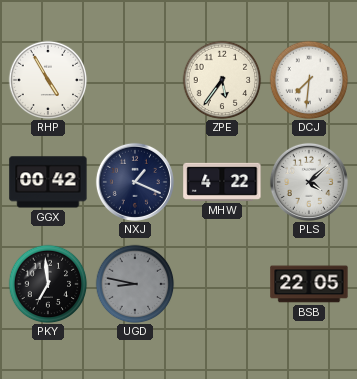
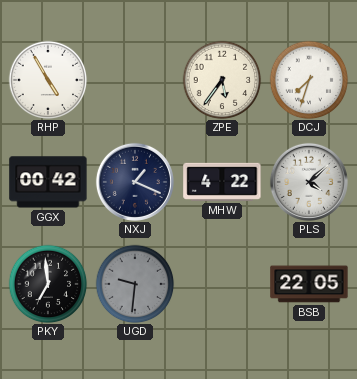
DCJ: 7:31 -> 7:33
UGD: 8:47 -> 9:31
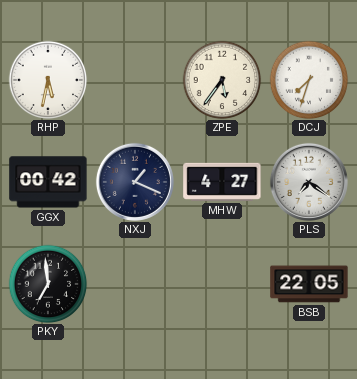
RHP: 4:55 -> 5:32
MHW: 4:22 -> 4:27
PLS: 4:08 -> 7:21
UGD: 9:31 -> none
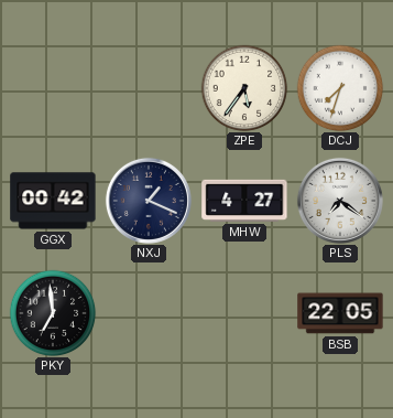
RHP: 5:32 -> none
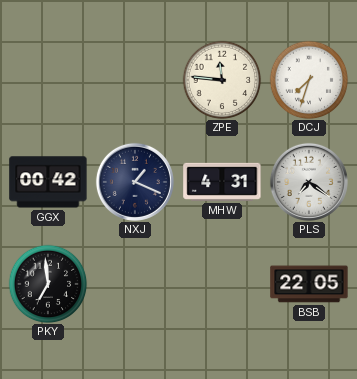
ZPE: 5:36 -> 11:46
MHW: 4:27 -> 4:31
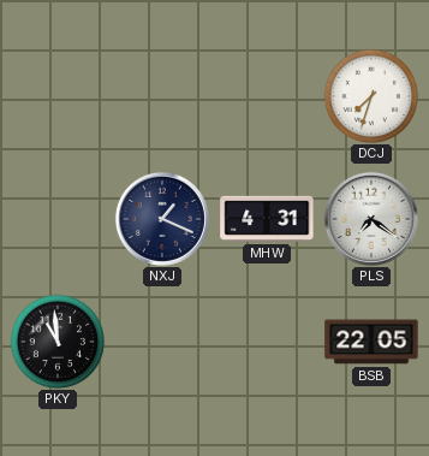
ZPE: 11:46 -> none
GGX: 00:42 -> none
PKY: 6:59 -> 10:59
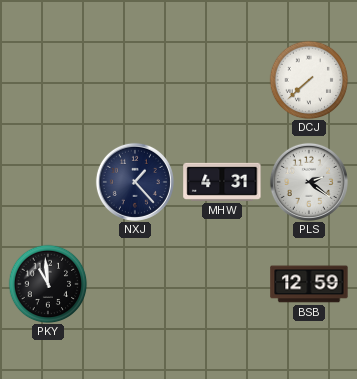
DCJ: 7:33 -> 7:38
NXJ: 1:19 -> 1:23
PLS: 7:21 -> 2:21
BSB: 22:05 -> 12:59
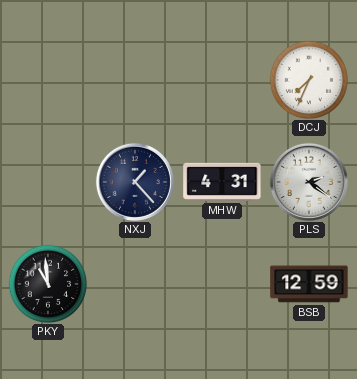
DCJ: 7:38 -> 7:34
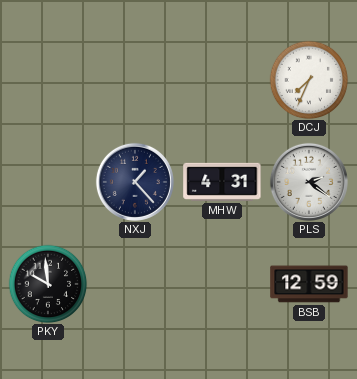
PKY: 10:59 -> 9:59
